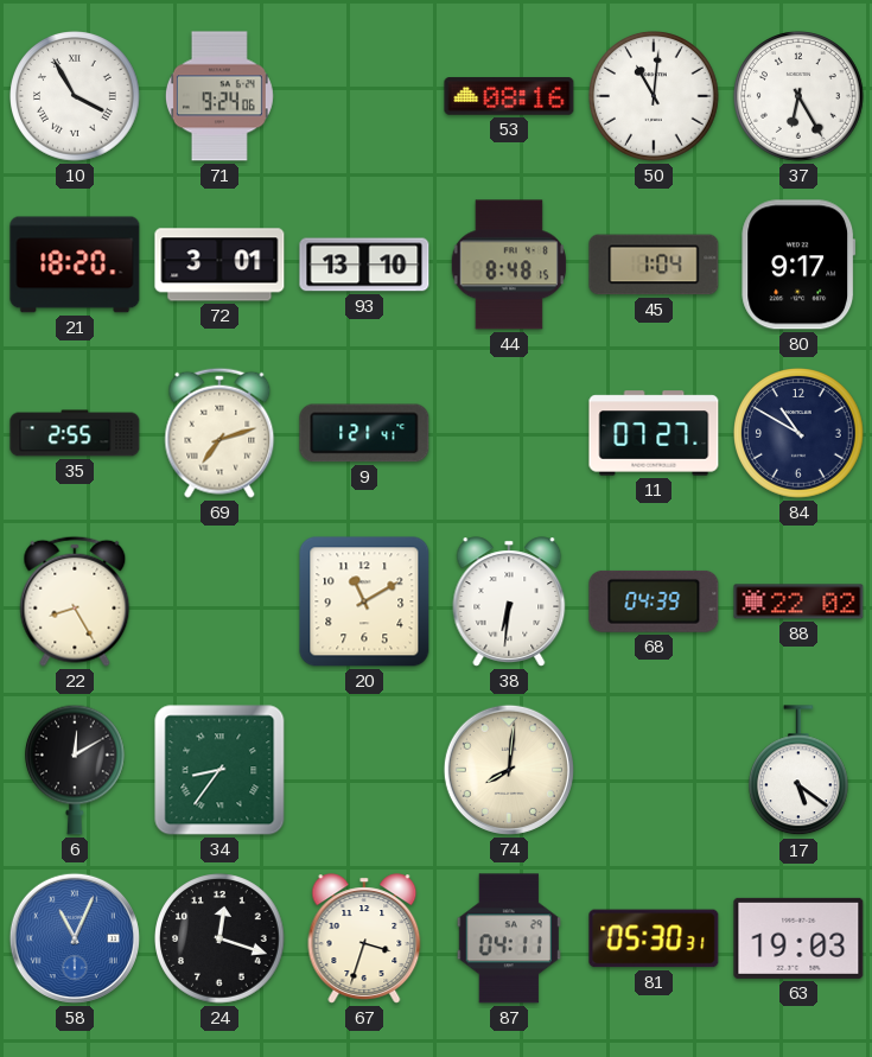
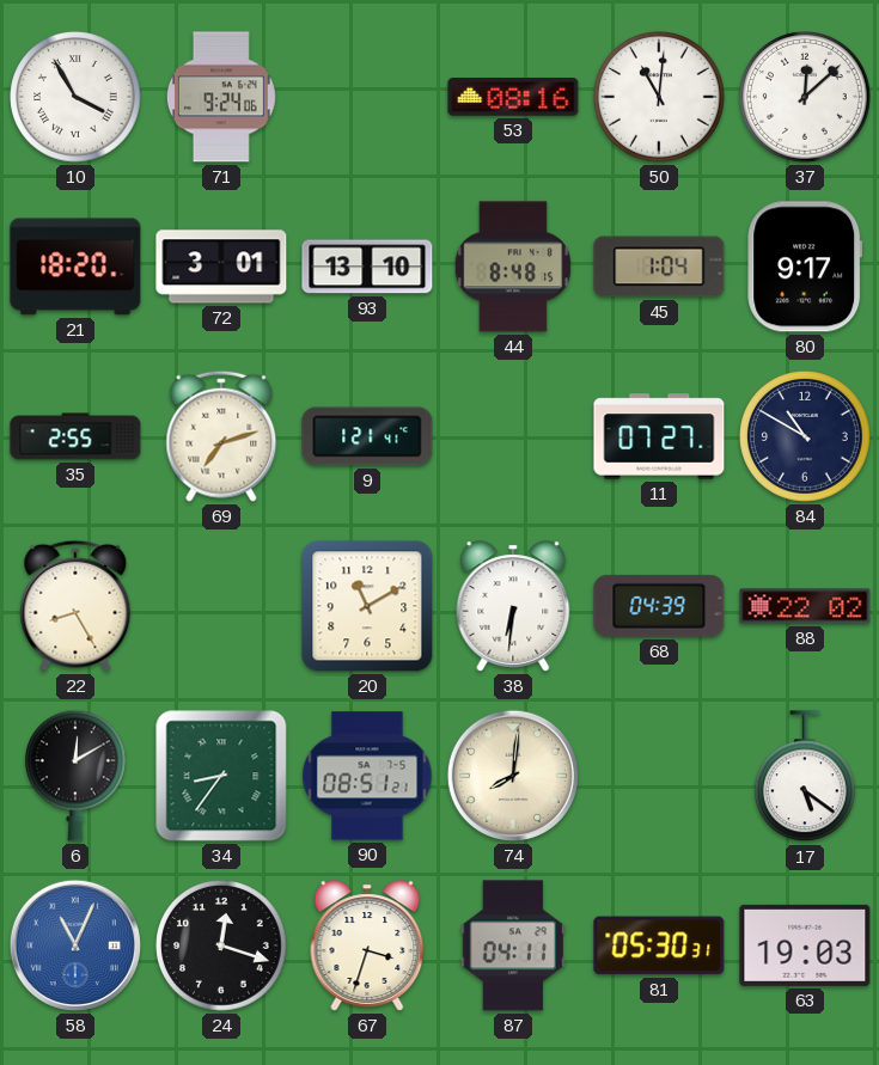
37: 6:25 -> 12:08
90: none -> 08:51
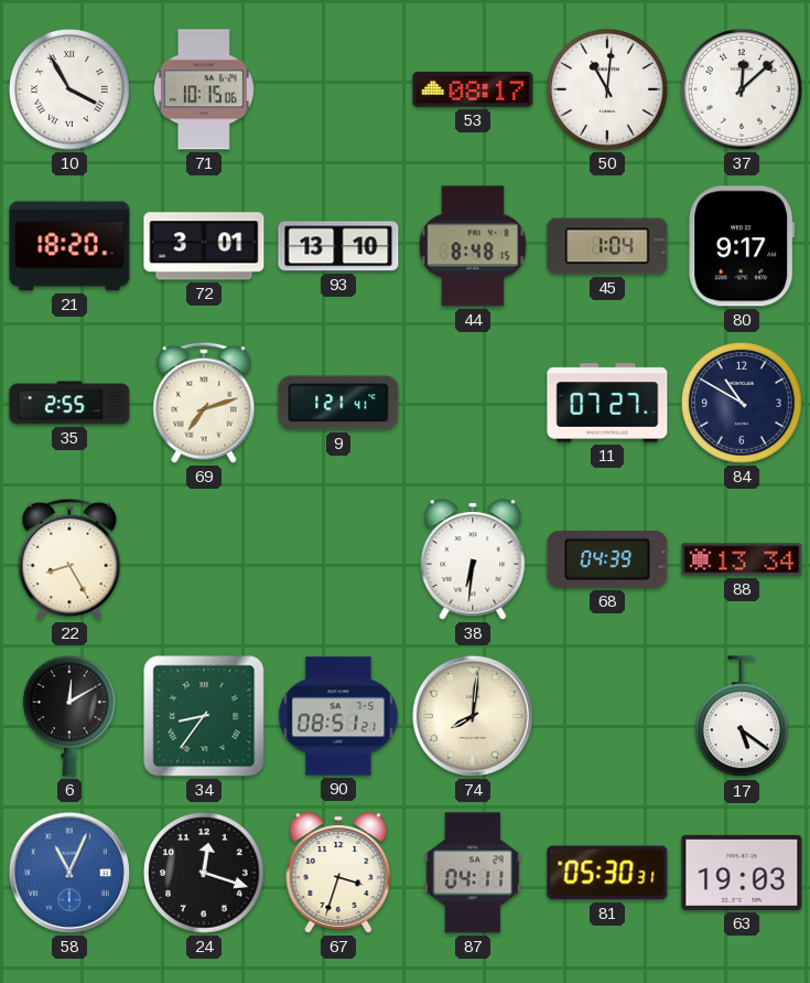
71: 9:24 -> 10:15
53: 08:16 -> 08:17
20: 11:10 -> none
88: 22:02 -> 13:34
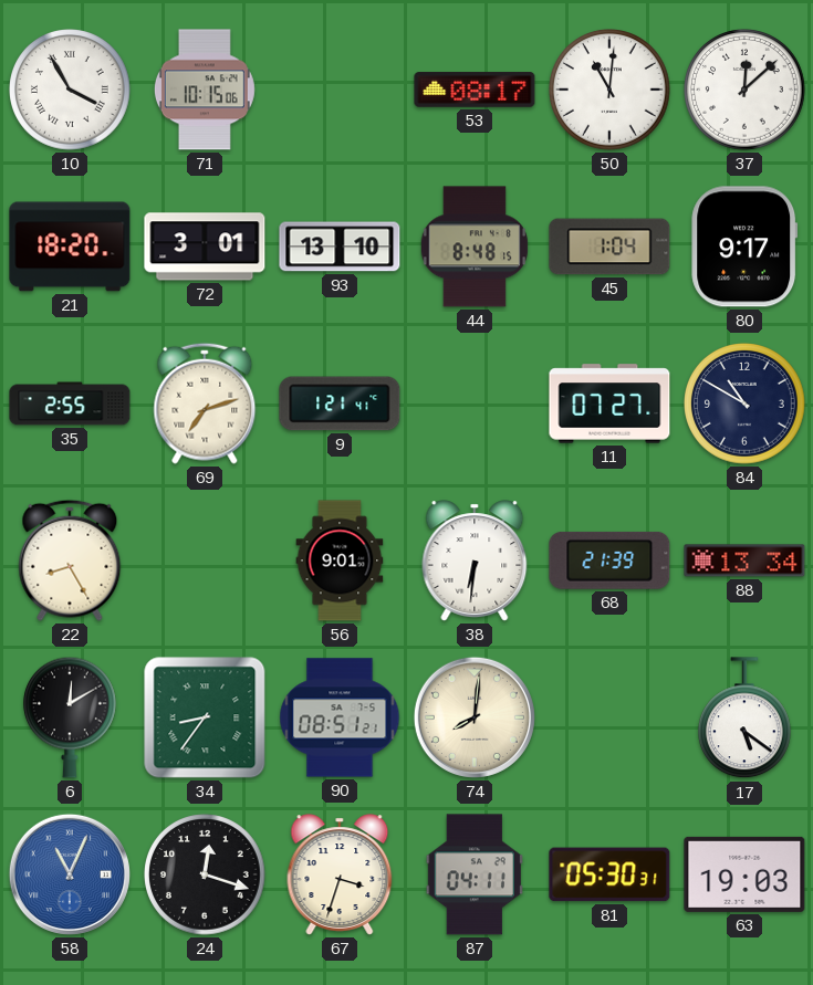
56: none -> 9:01
68: 04:39 -> 21:39
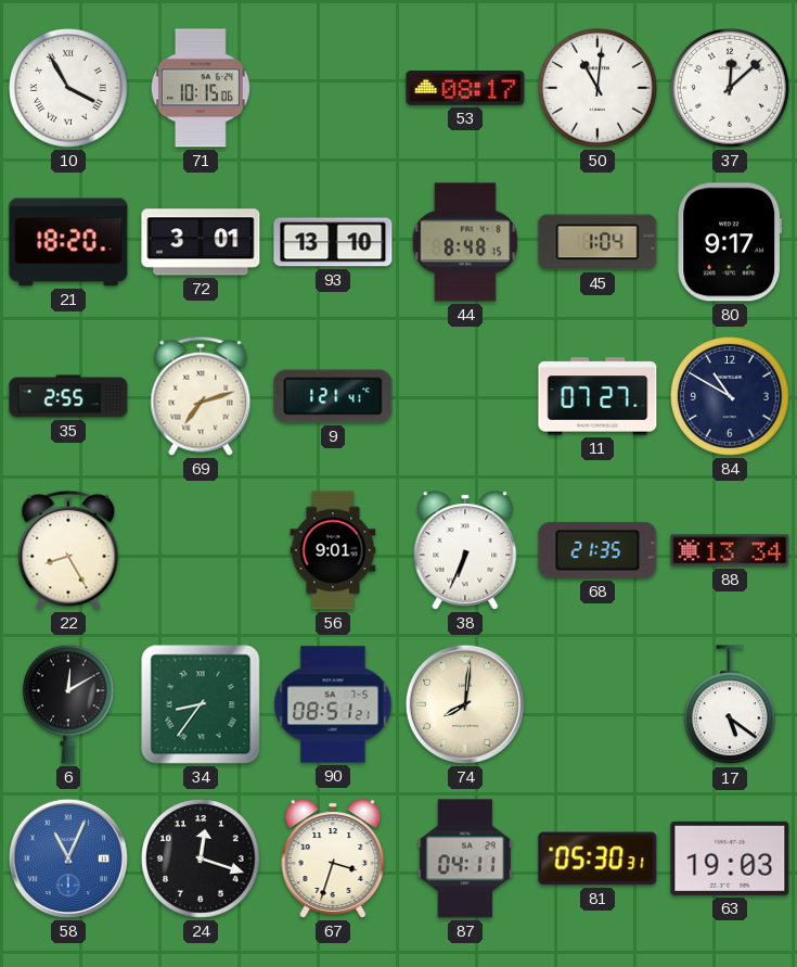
38: 6:31 -> 6:34
68: 21:39 -> 21:35
